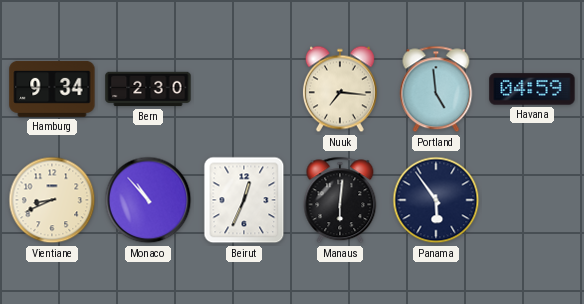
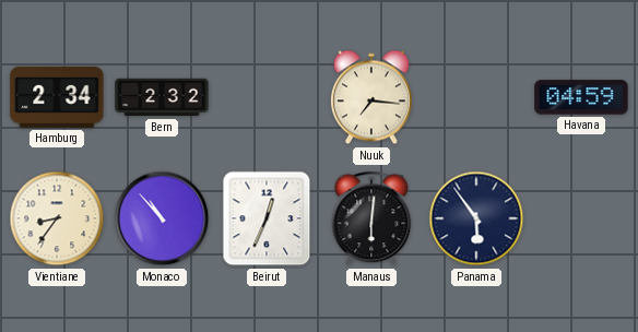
Hamburg: 9:34 -> 2:34
Bern: 2:30 -> 2:32
Portland: 4:59 -> none
Vientiane: 8:41 -> 8:36
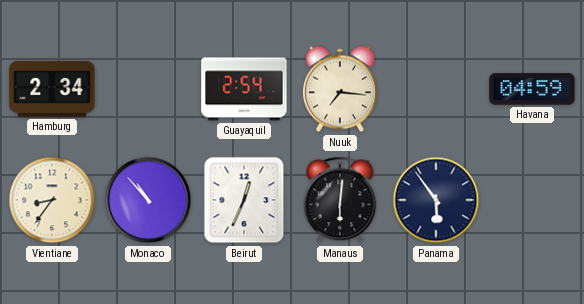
Bern: 2:32 -> none
Guayaquil: none -> 2:54
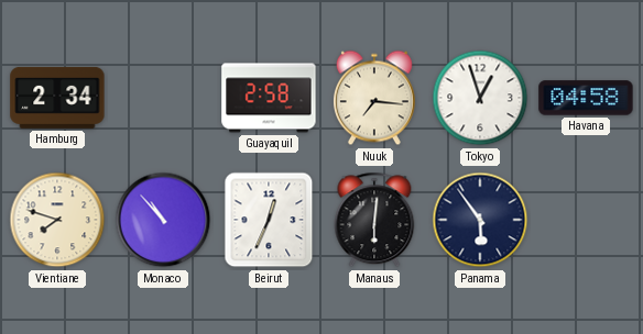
Guayaquil: 2:54 -> 2:58
Tokyo: none -> 12:57
Havana: 04:59 -> 04:58
Vientiane: 8:36 -> 7:48
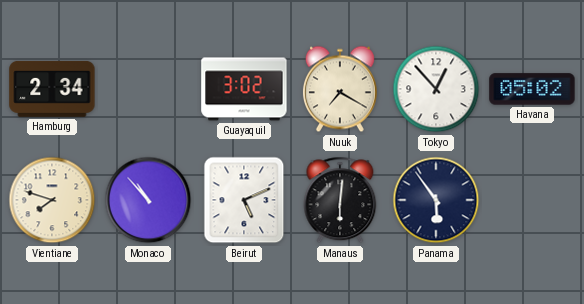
Guayaquil: 2:58 -> 3:02
Nuuk: 7:16 -> 7:20
Tokyo: 12:57 -> 12:53
Havana: 04:58 -> 05:02
Beirut: 12:34 -> 5:11
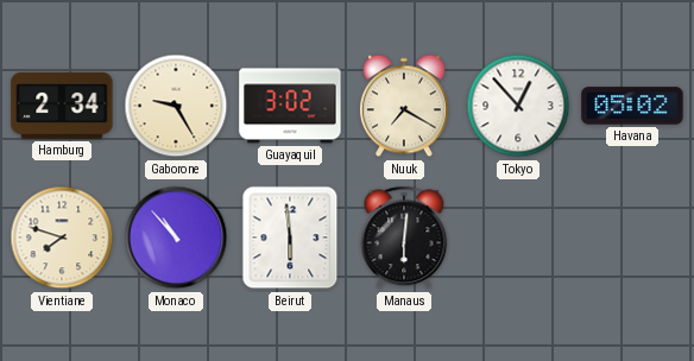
Gaborone: none -> 9:25
Beirut: 5:11 -> 5:59
Panama: 5:54 -> none
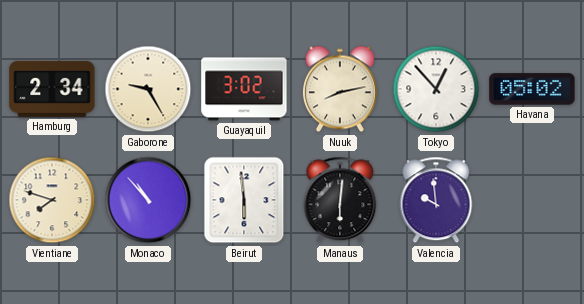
Nuuk: 7:20 -> 8:13
Valencia: none -> 9:59
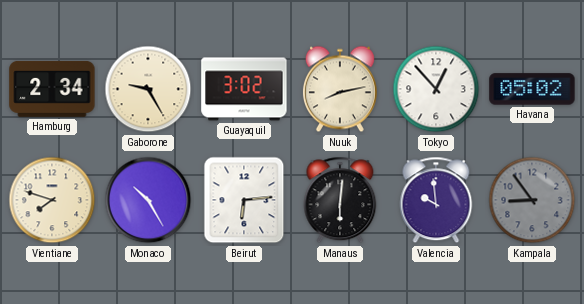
Monaco: 10:53 -> 10:25
Beirut: 5:59 -> 6:14
Kampala: none -> 8:54
